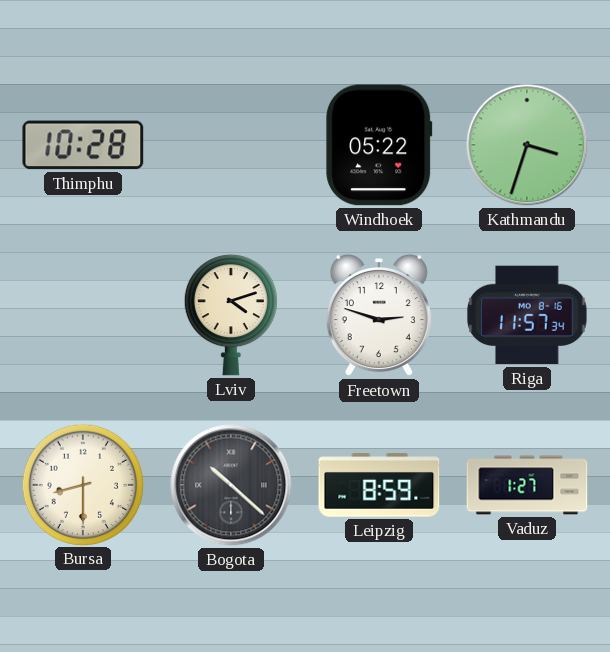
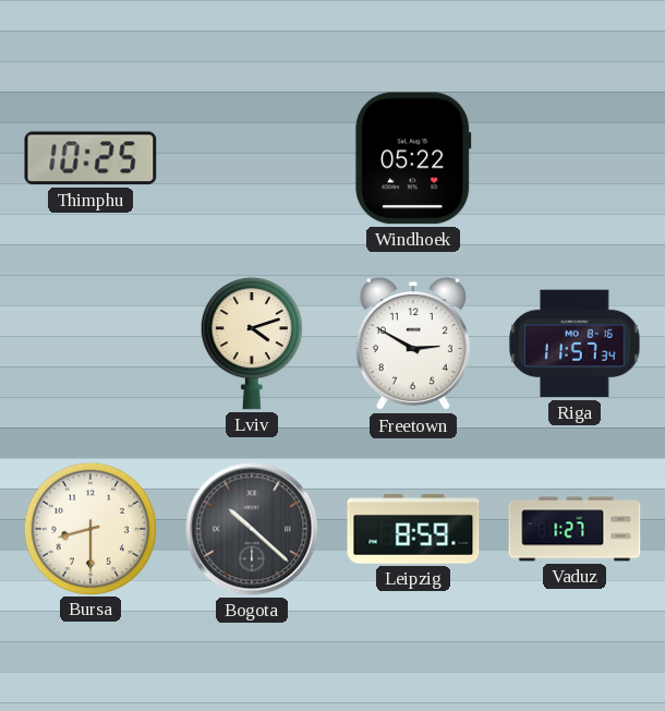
Thimphu: 10:28 -> 10:25
Kathmandu: 3:33 -> none
Freetown: 2:48 -> 2:50
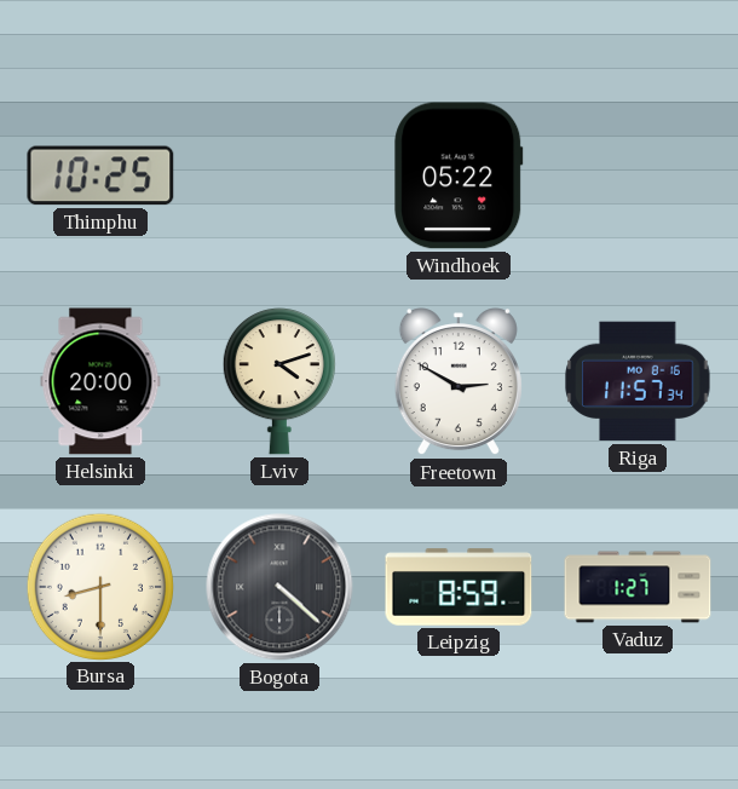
Helsinki: none -> 20:00
Bogota: 10:22 -> 4:22
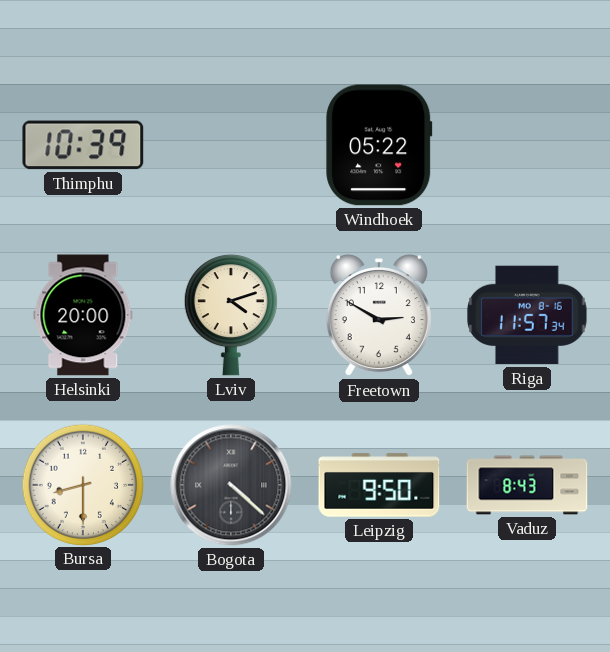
Thimphu: 10:25 -> 10:39
Leipzig: 8:59 -> 9:50
Vaduz: 1:27 -> 8:43
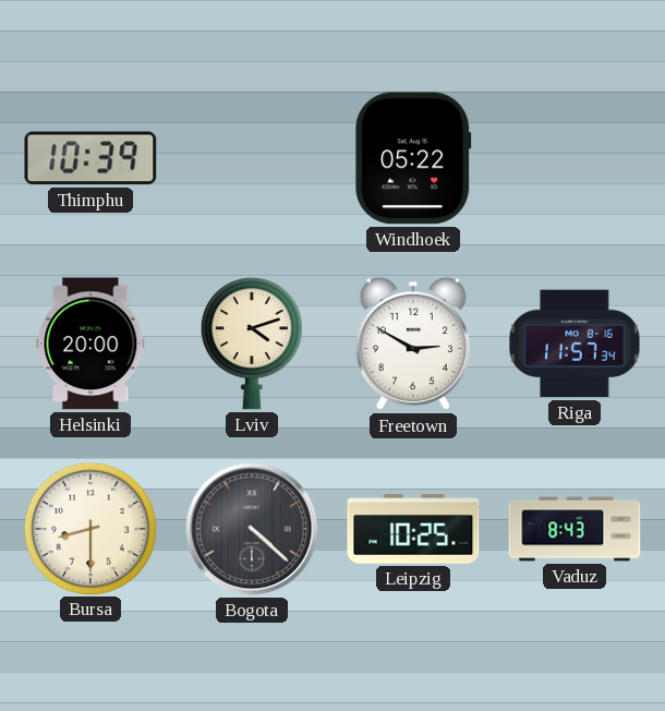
Leipzig: 9:50 -> 10:25
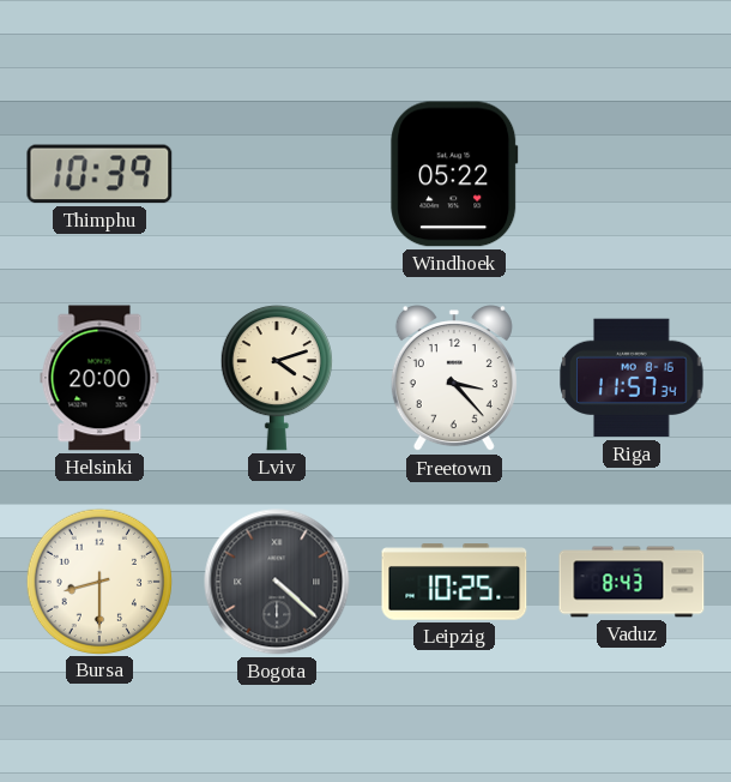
Freetown: 2:50 -> 3:23
